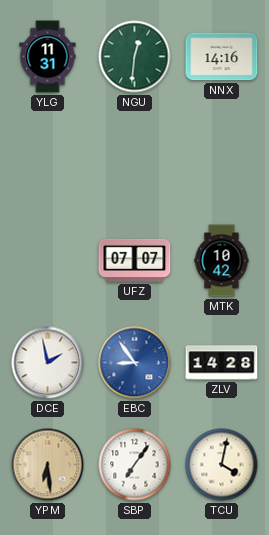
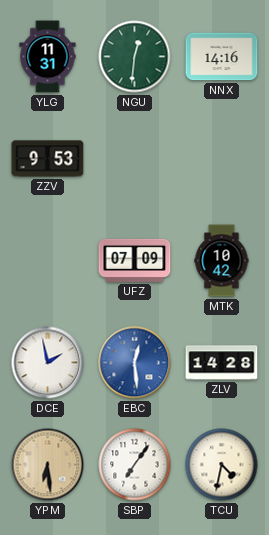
ZZV: none -> 9:53
UFZ: 07:07 -> 07:09
EBC: 8:54 -> 12:29
TCU: 4:02 -> 4:32
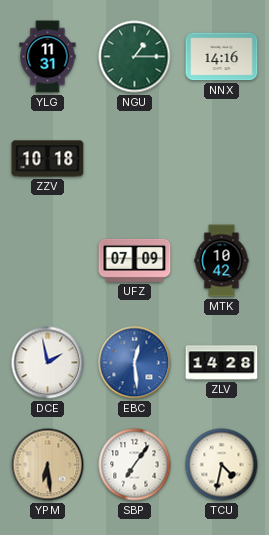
NGU: 12:31 -> 1:15
ZZV: 9:53 -> 10:18
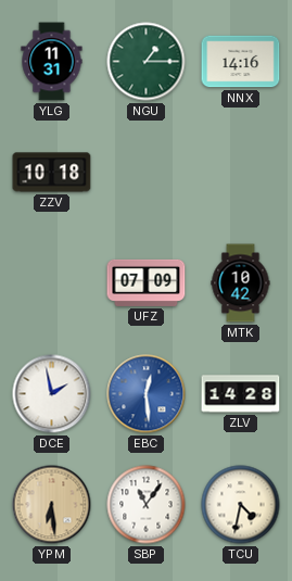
SBP: 7:06 -> 11:06
